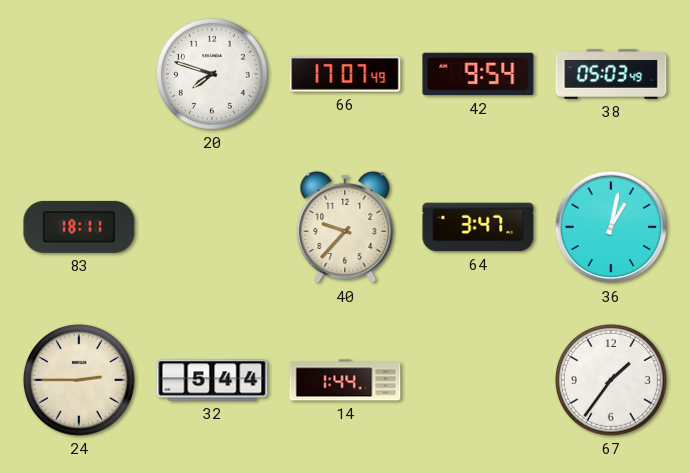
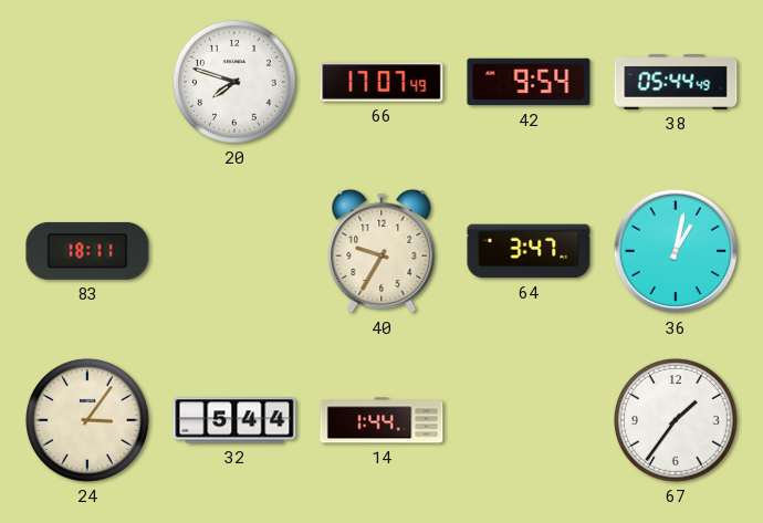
38: 05:03 -> 05:44
40: 9:37 -> 9:35
24: 2:45 -> 3:06
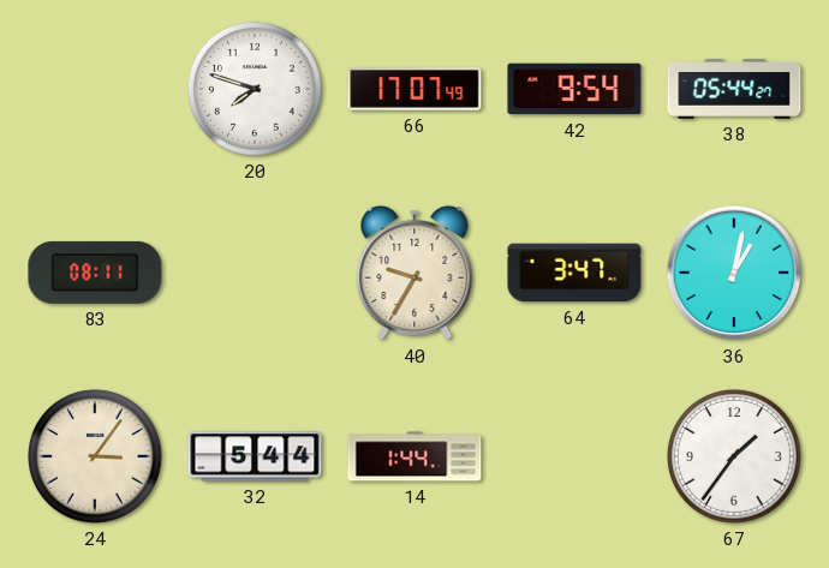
38: 05:44:49 -> 05:44:27
83: 18:11 -> 08:11
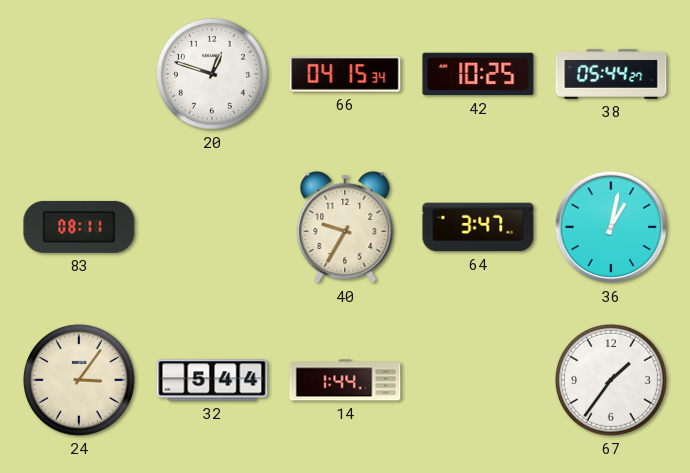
20: 7:48 -> 12:48
66: 17:07 -> 04:15
42: 9:54 -> 10:25
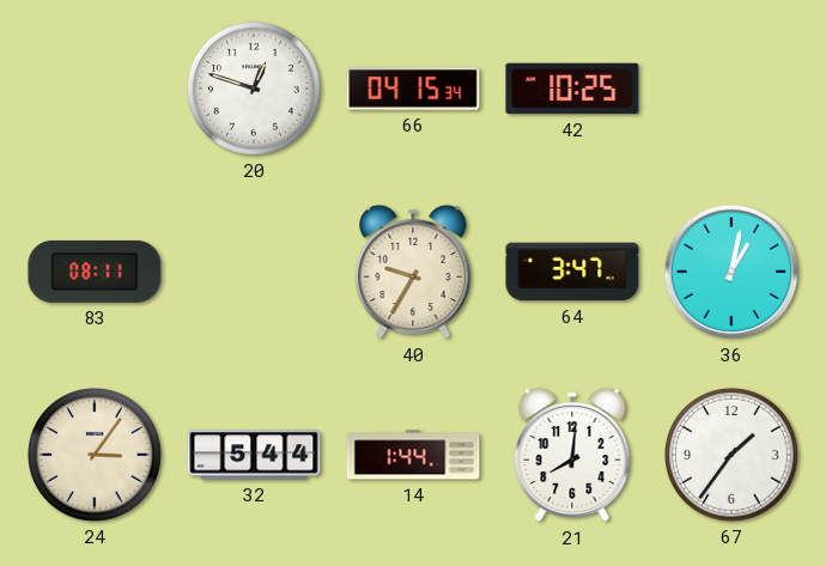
38: 05:44 -> none
21: none -> 8:01
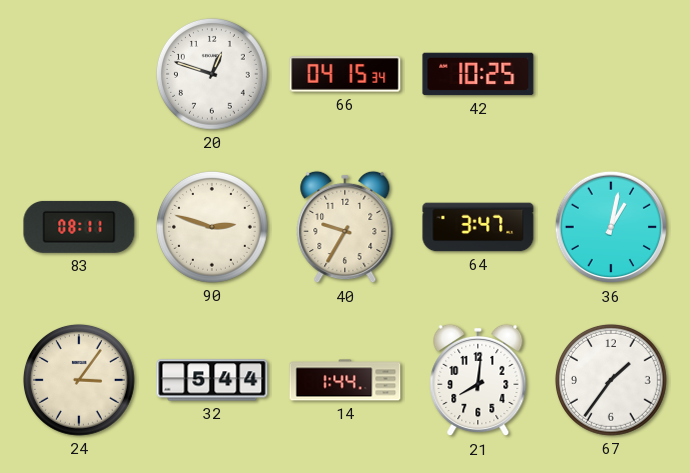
90: none -> 2:48
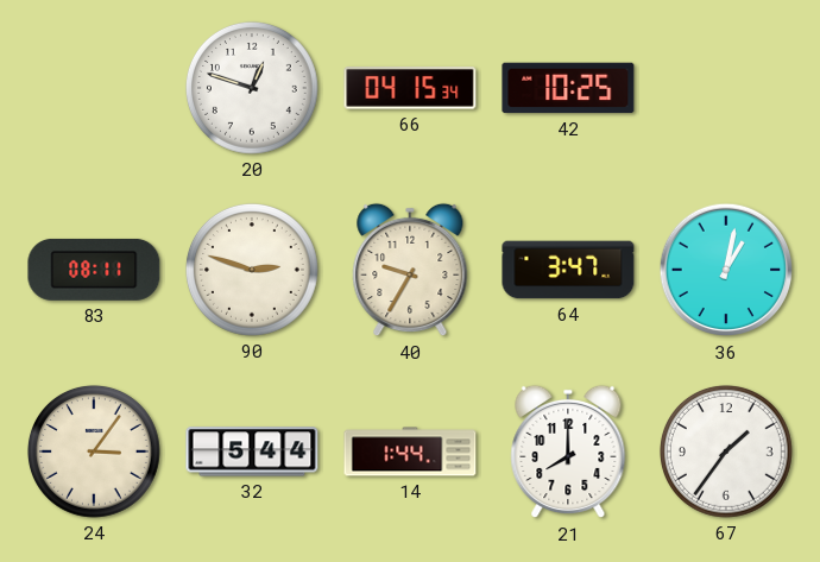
21: 8:01 -> 8:00
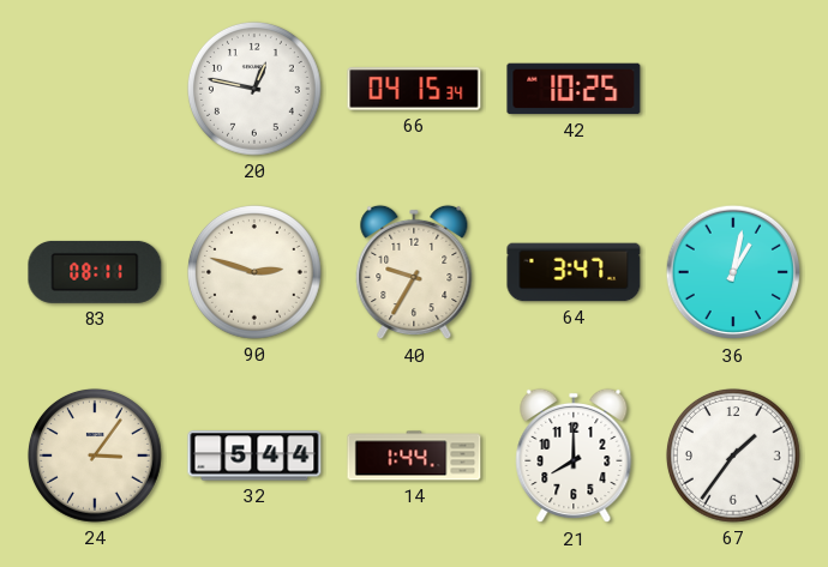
20: 12:48 -> 12:47
